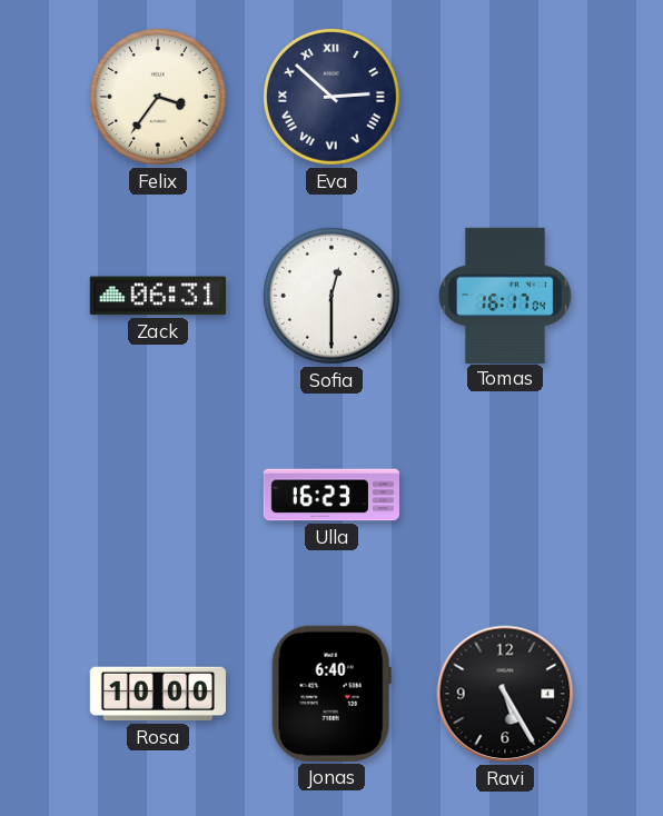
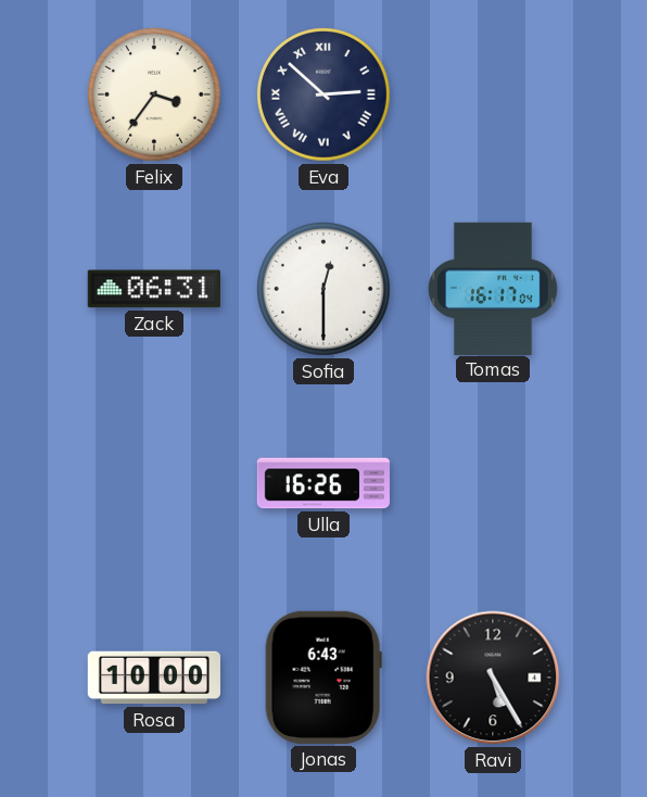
Ulla: 16:23 -> 16:26
Jonas: 6:40 -> 6:43
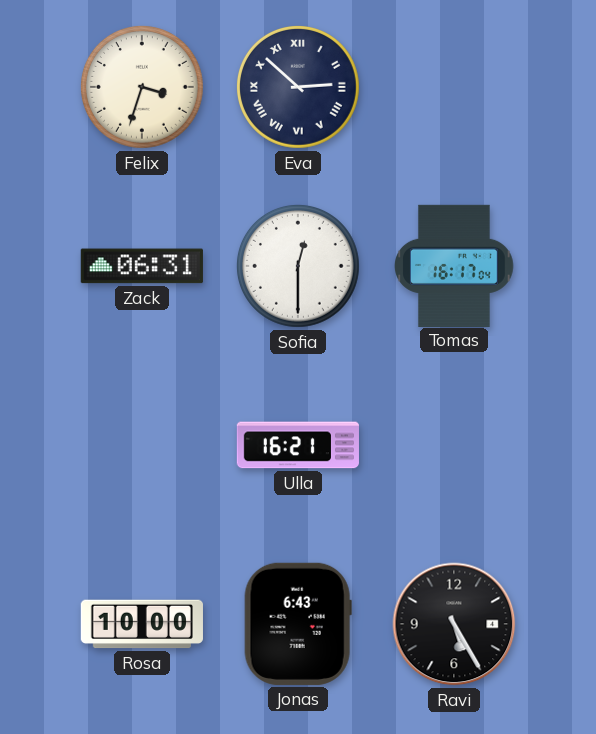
Felix: 3:36 -> 3:33
Ulla: 16:26 -> 16:21
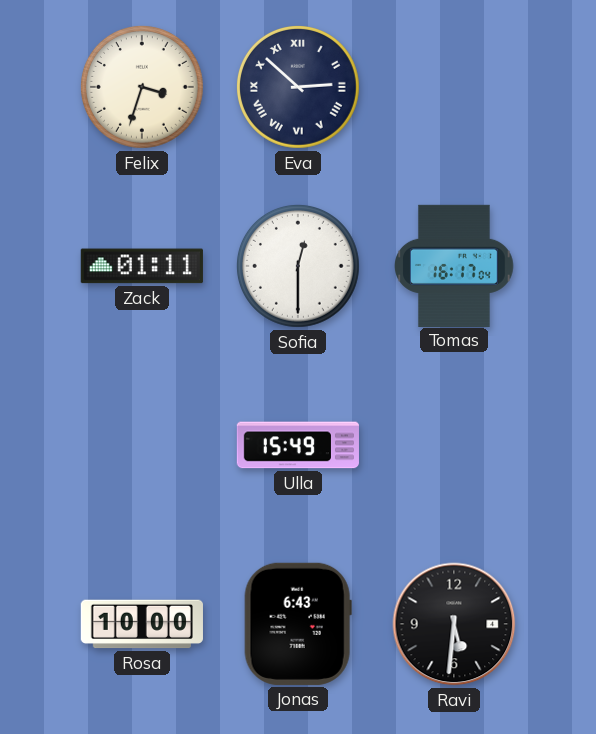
Zack: 06:31 -> 01:11
Ulla: 16:21 -> 15:49
Ravi: 5:25 -> 5:31
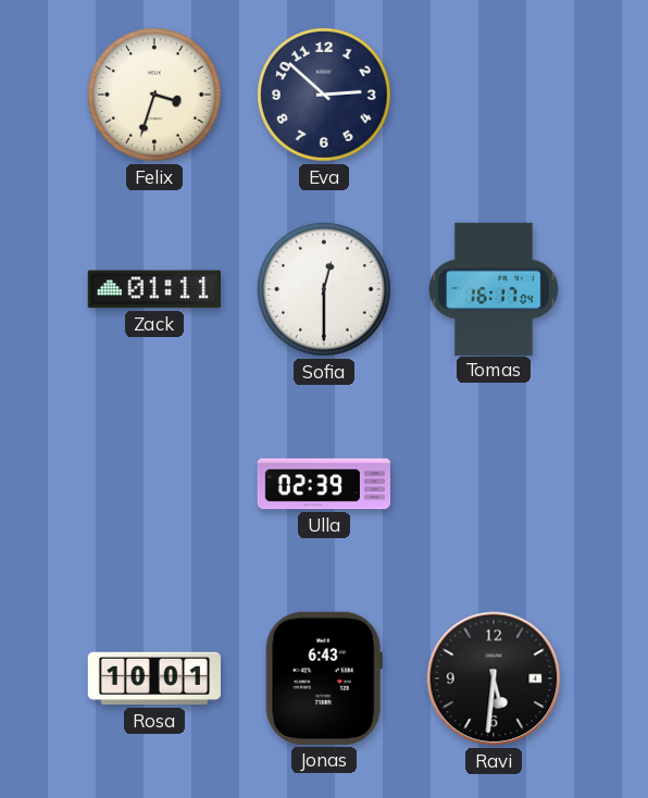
Eva numerals: Roman -> Arabic
Ulla: 15:49 -> 02:39
Rosa: 10:00 -> 10:01
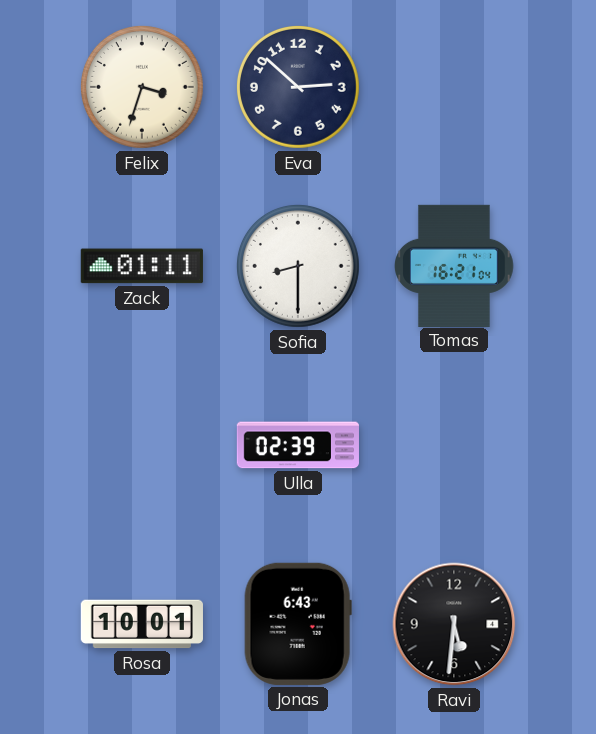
Sofia: 12:30 -> 8:30
Tomas: 16:17 -> 16:21
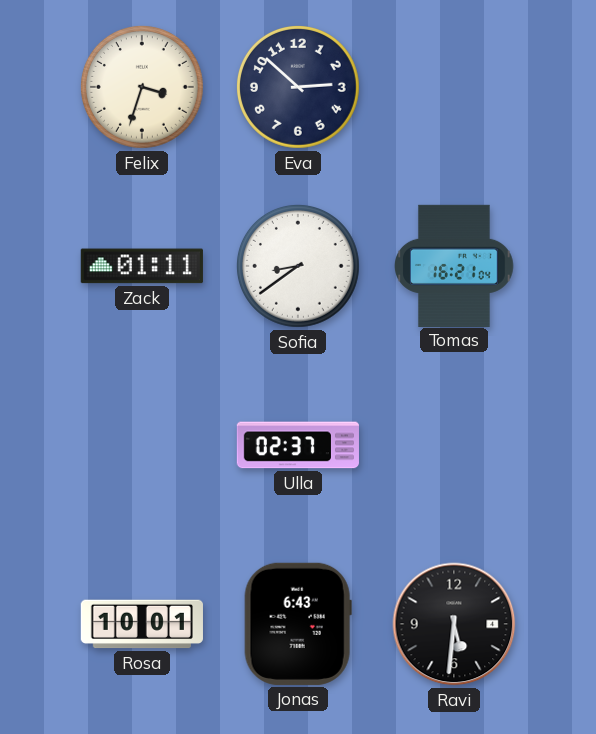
Sofia: 8:30 -> 8:39
Ulla: 02:39 -> 02:37
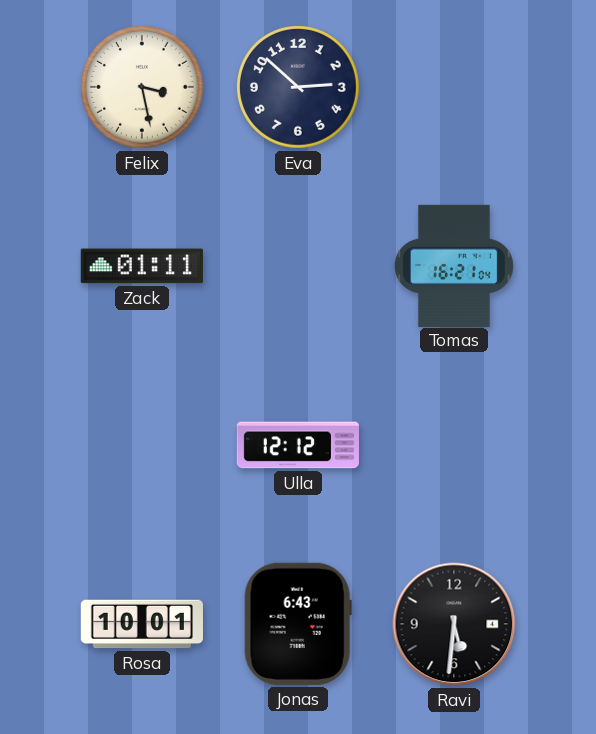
Felix: 3:33 -> 3:28
Sofia: 8:39 -> none
Ulla: 02:37 -> 12:12
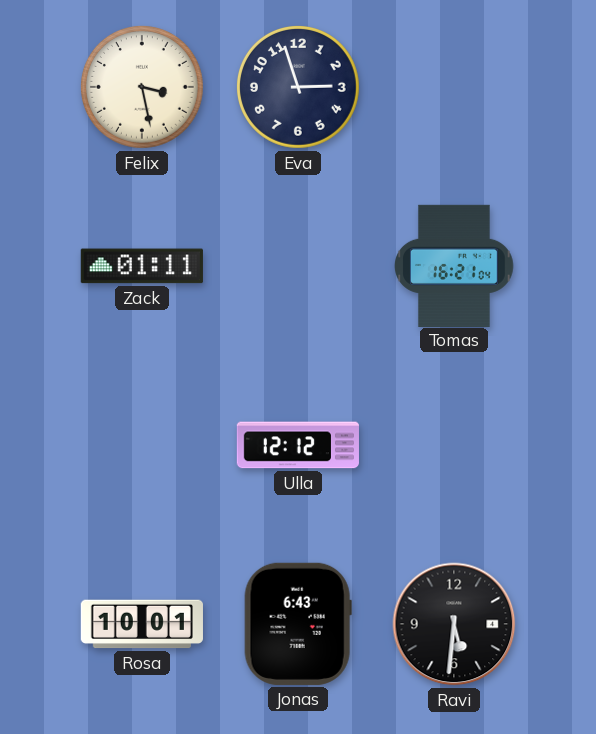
Eva: 2:52 -> 2:57
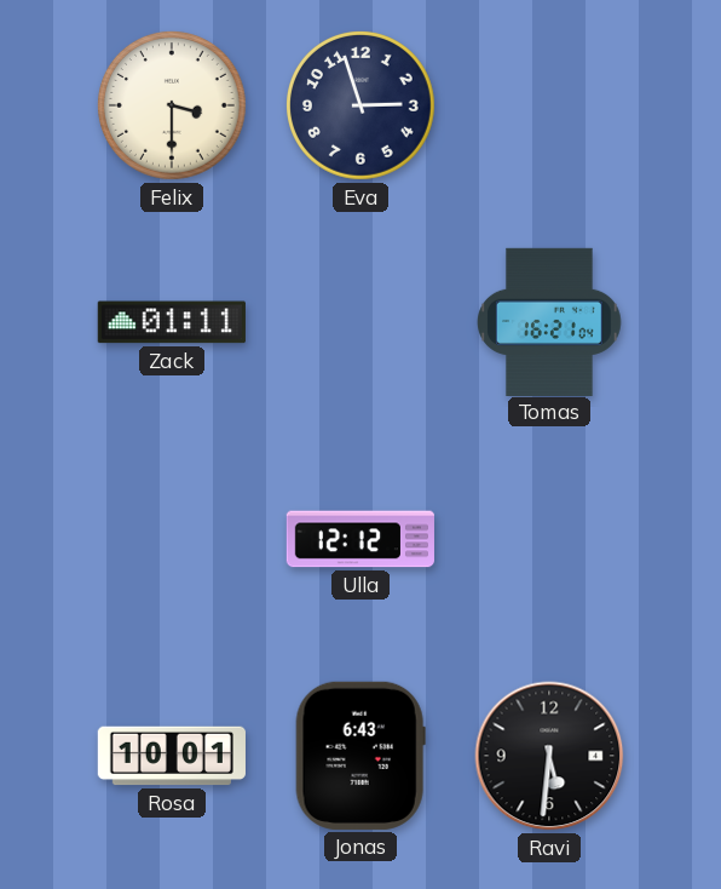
Felix: 3:28 -> 3:30
